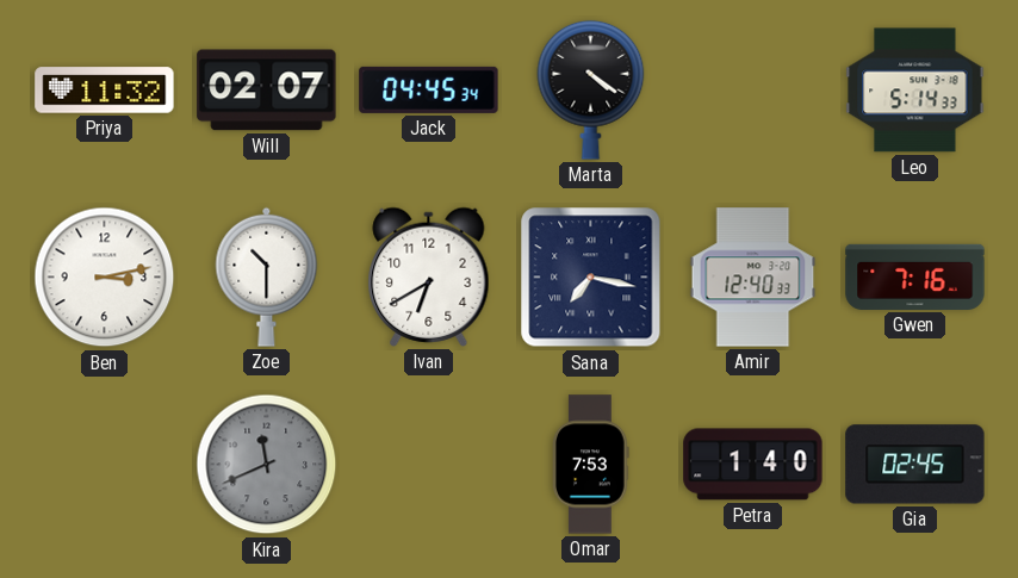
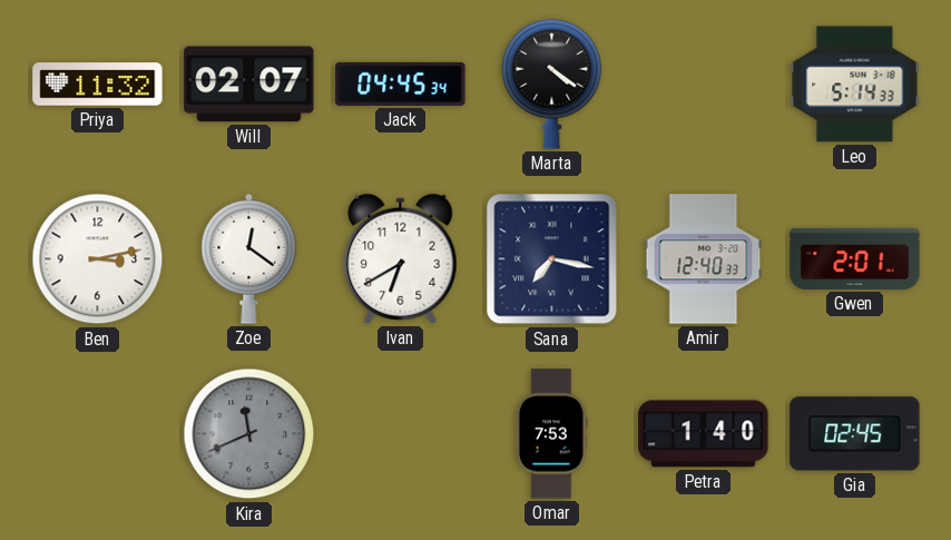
Zoe: 10:30 -> 12:21
Gwen: 7:16 -> 2:01
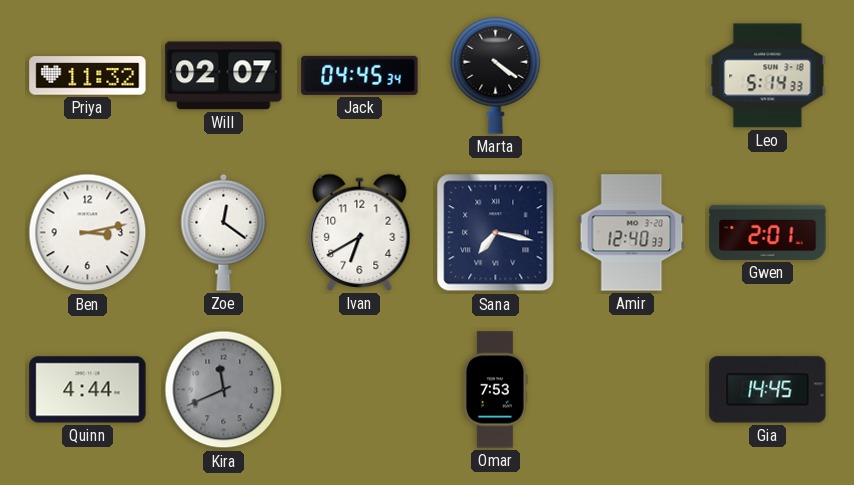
Quinn: none -> 4:44
Petra: 1:40 -> none
Gia: 02:45 -> 14:45
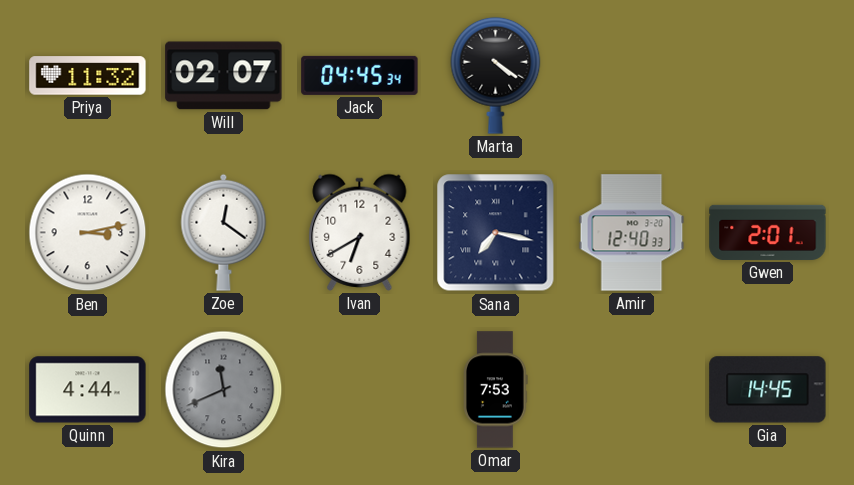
Leo: 5:14 -> none
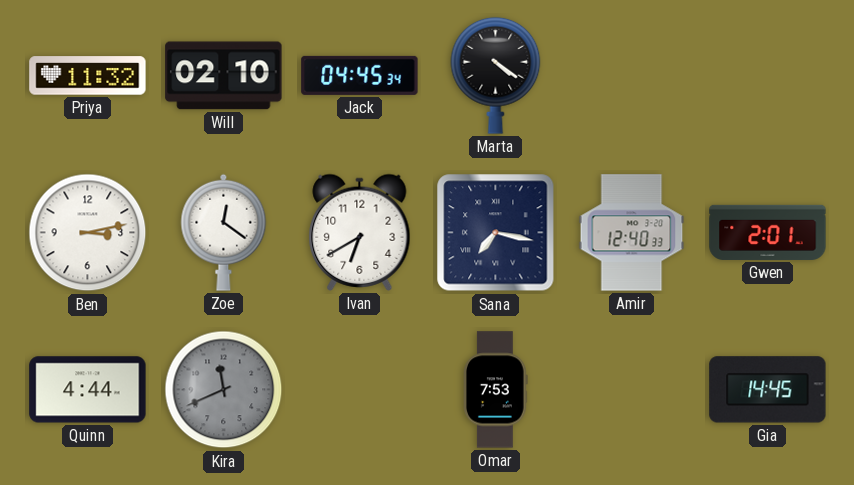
Will: 02:07 -> 02:10
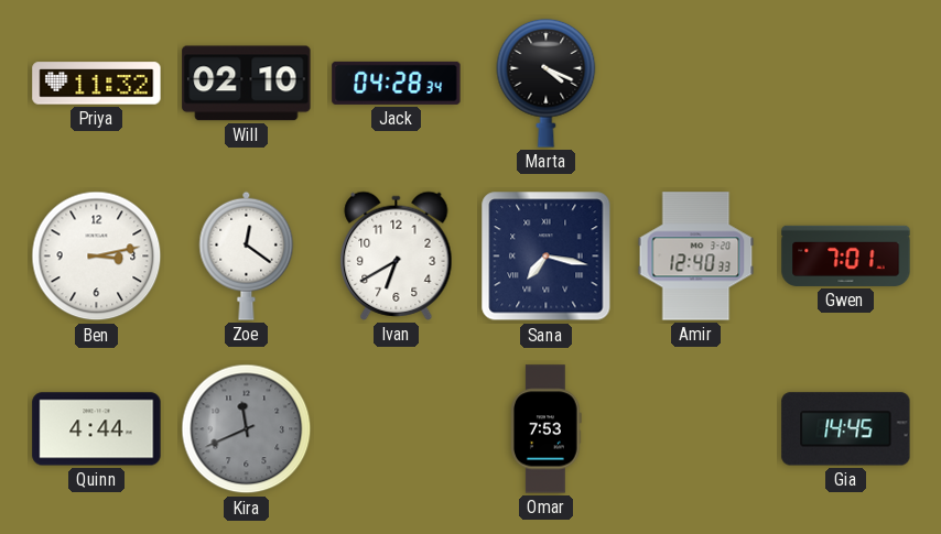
Jack: 04:45 -> 04:28
Marta: 4:21 -> 4:19
Gwen: 2:01 -> 7:01
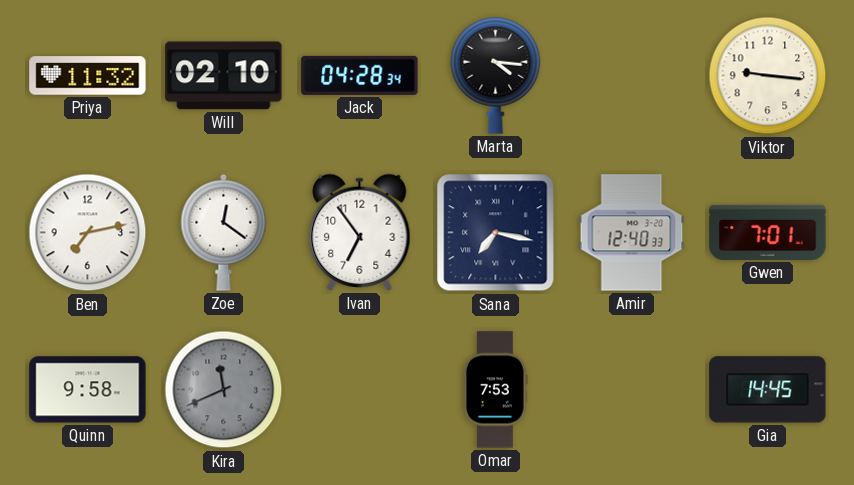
Marta: 4:19 -> 4:16
Viktor: none -> 9:16
Ben: 3:13 -> 7:13
Ivan: 6:40 -> 6:54
Quinn: 4:44 -> 9:58
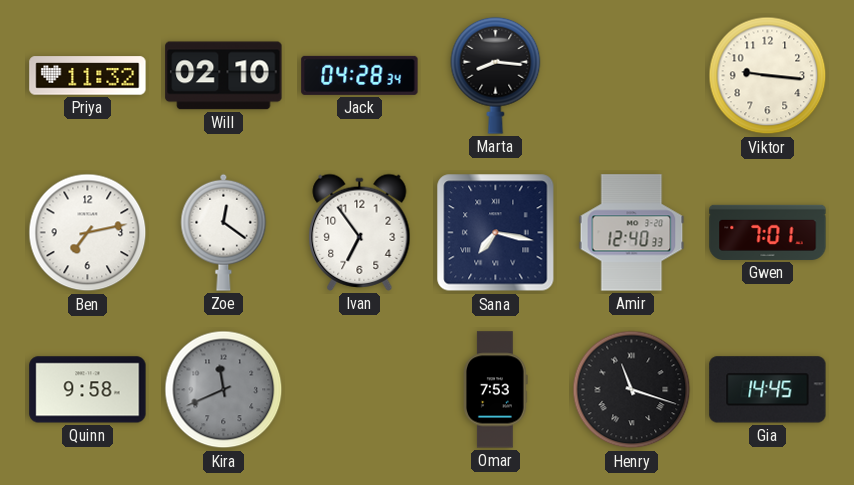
Marta: 4:16 -> 8:16
Henry: none -> 11:18
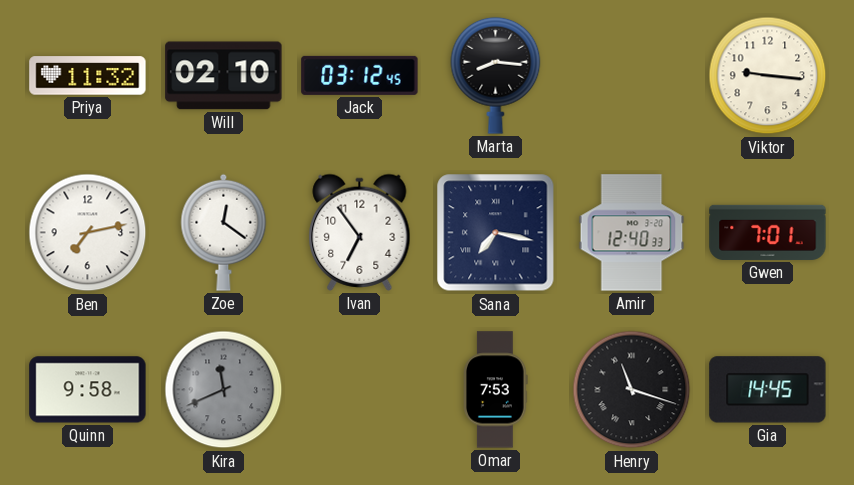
Jack: 04:28 -> 03:12
